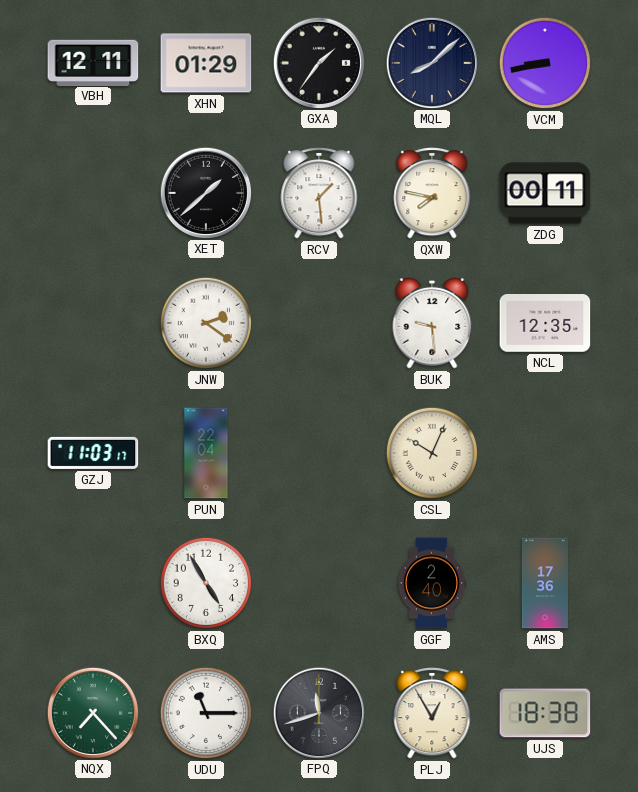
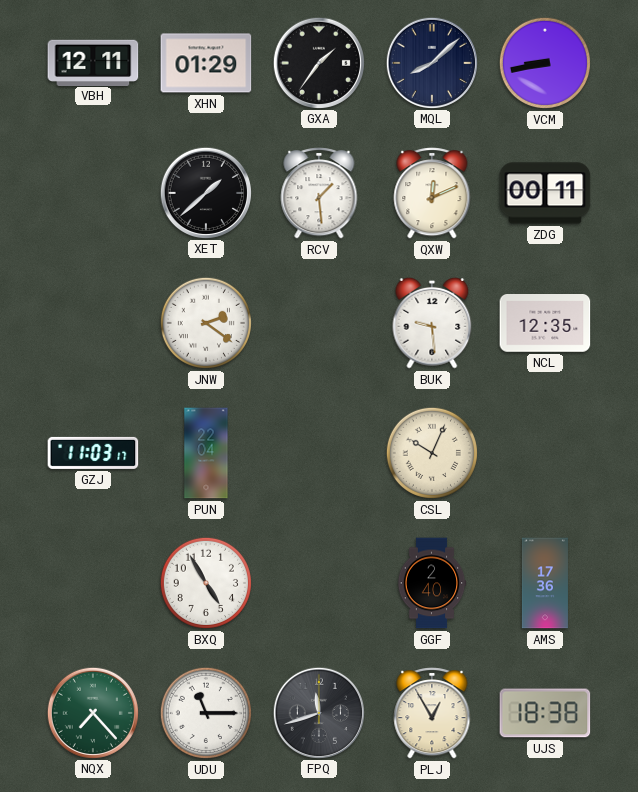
QXW: 7:47 -> 12:11
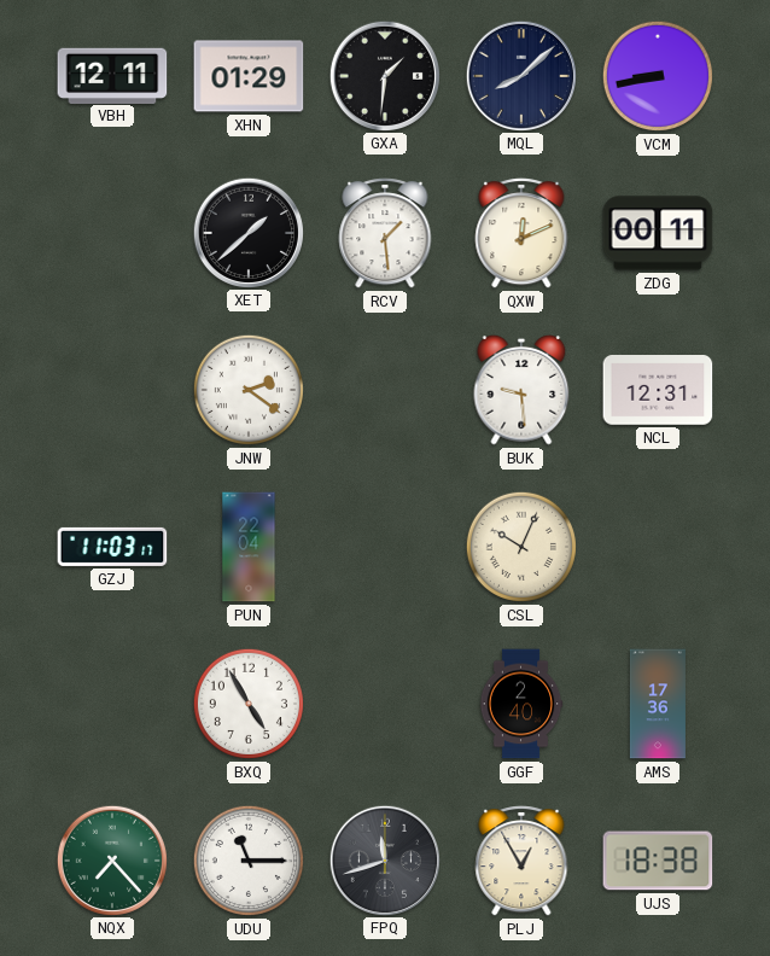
GXA: 1:36 -> 1:31
NCL: 12:35 -> 12:31
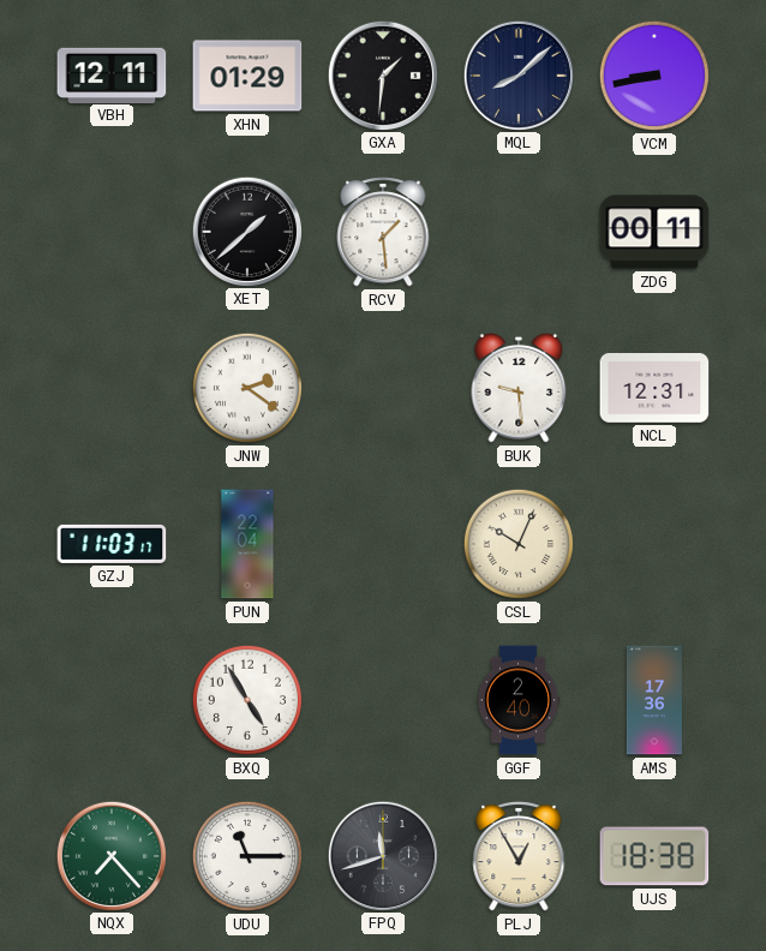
QXW: 12:11 -> none
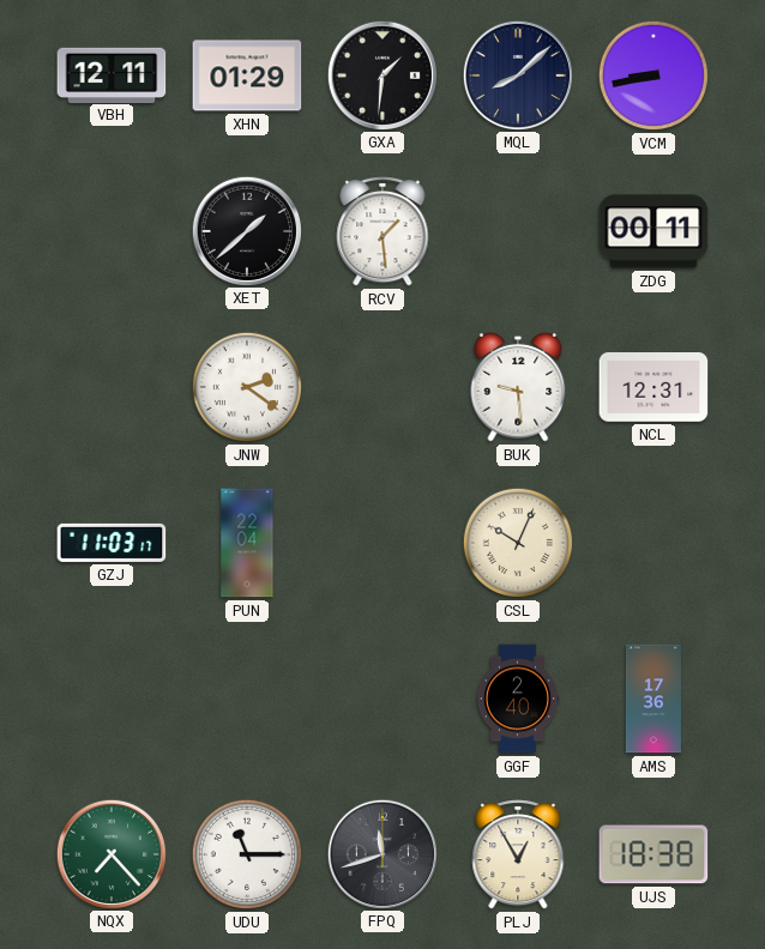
BXQ: 4:55 -> none
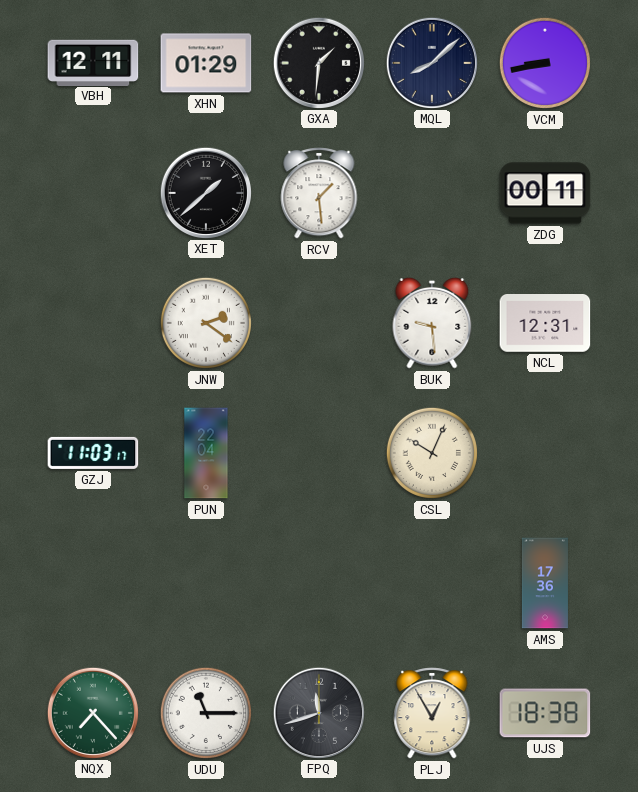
GGF: 2:40 -> none
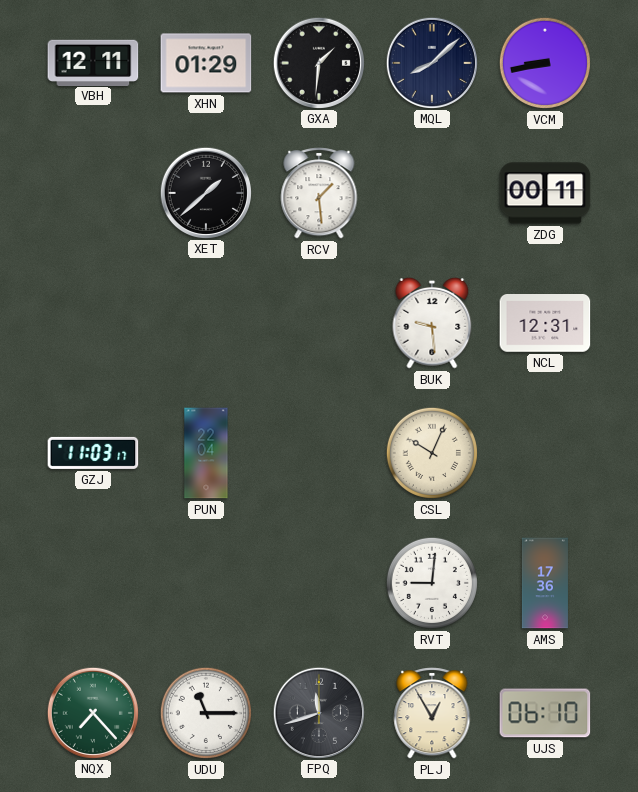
JNW: 2:21 -> none
RVT: none -> 9:01
UJS: 18:38 -> 06:10
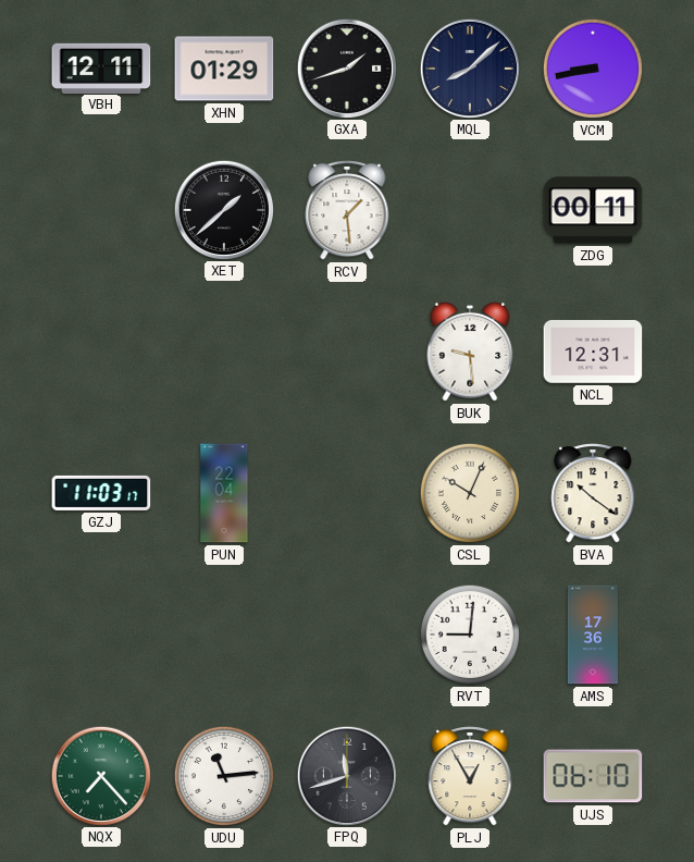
GXA: 1:31 -> 1:42
BVA: none -> 10:21
UDU: 11:15 -> 11:14
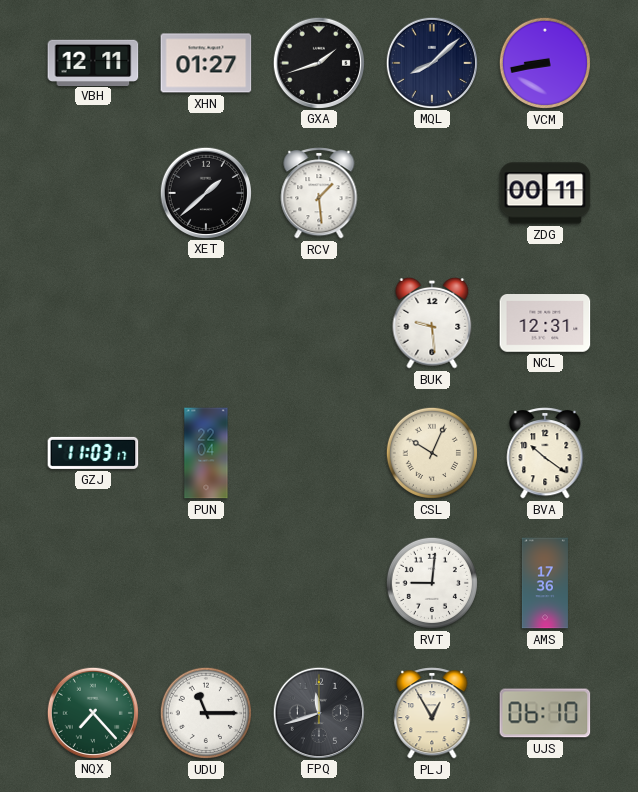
XHN: 01:29 -> 01:27
UDU: 11:14 -> 11:15
